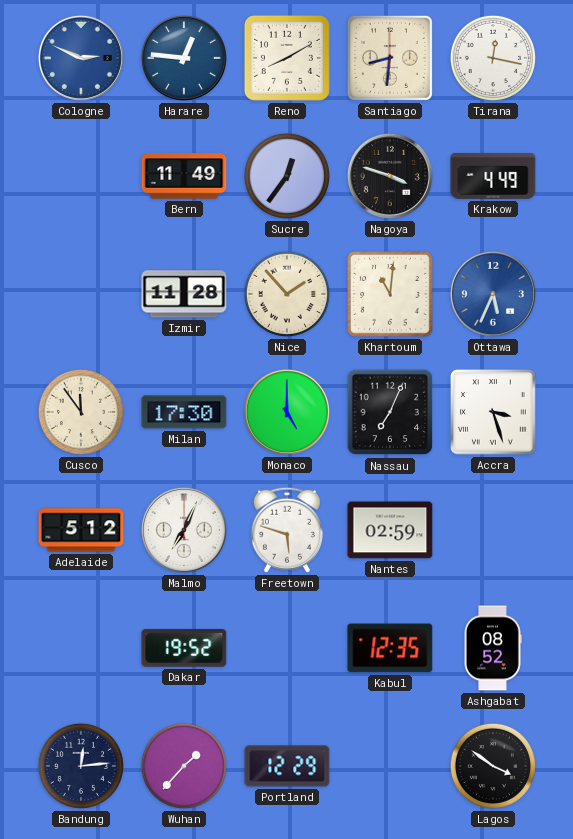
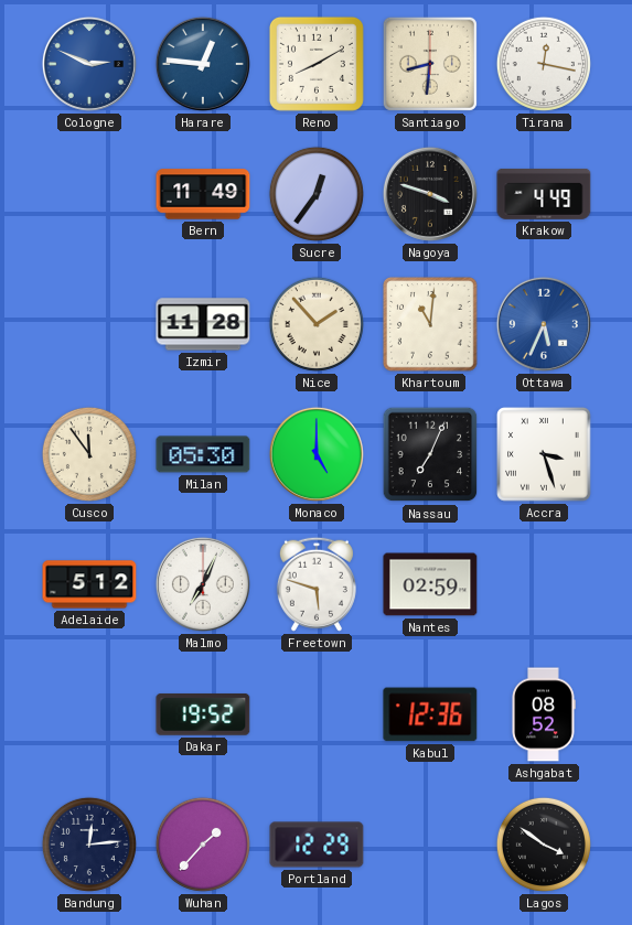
Milan: 17:30 -> 05:30
Kabul: 12:35 -> 12:36
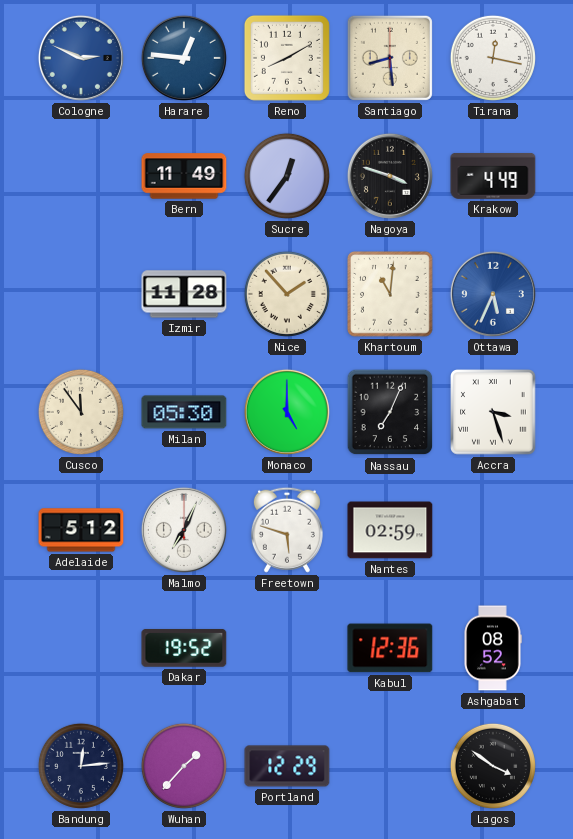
Santiago: 8:31 -> 8:29
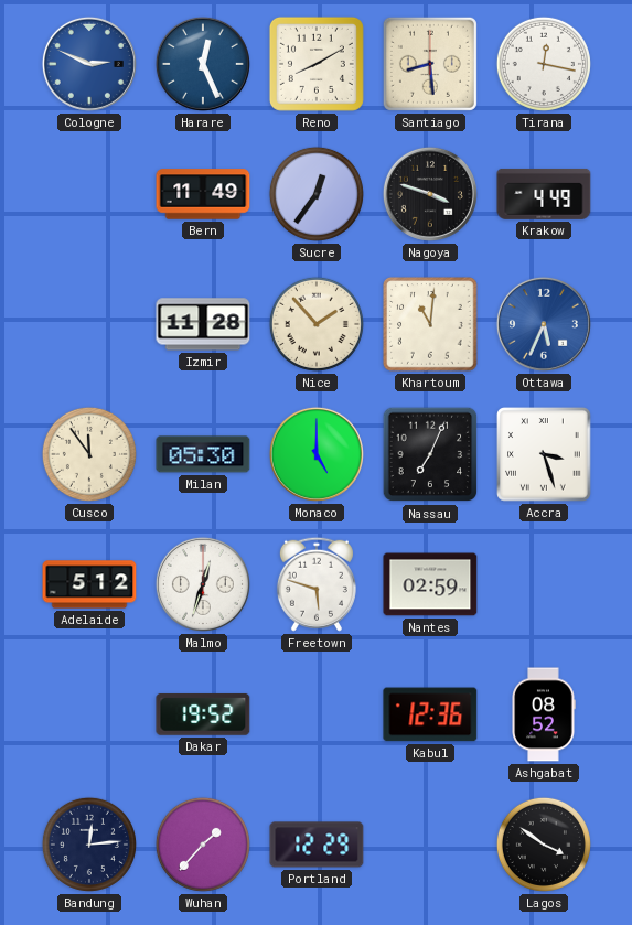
Harare: 12:46 -> 12:26
Malmo: 7:04 -> 12:33
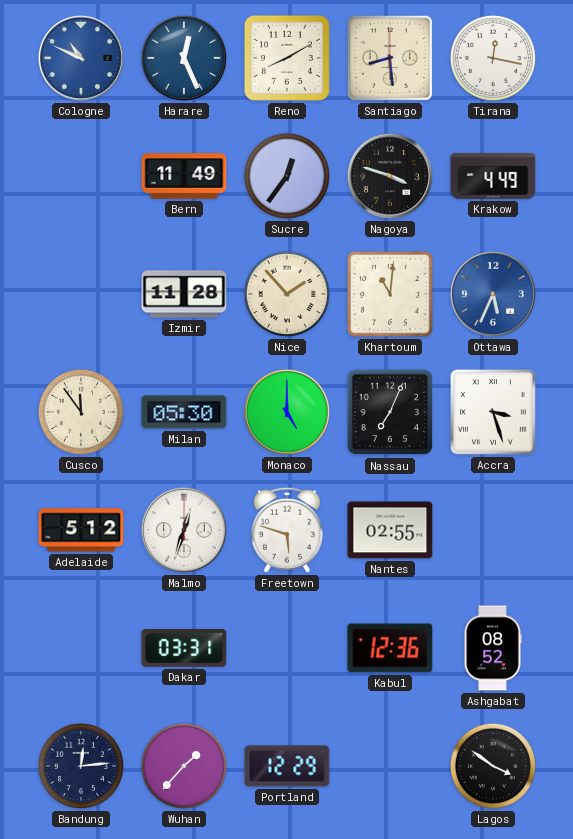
Cologne: 2:49 -> 10:49
Nantes: 02:59 -> 02:55
Dakar: 19:52 -> 03:31
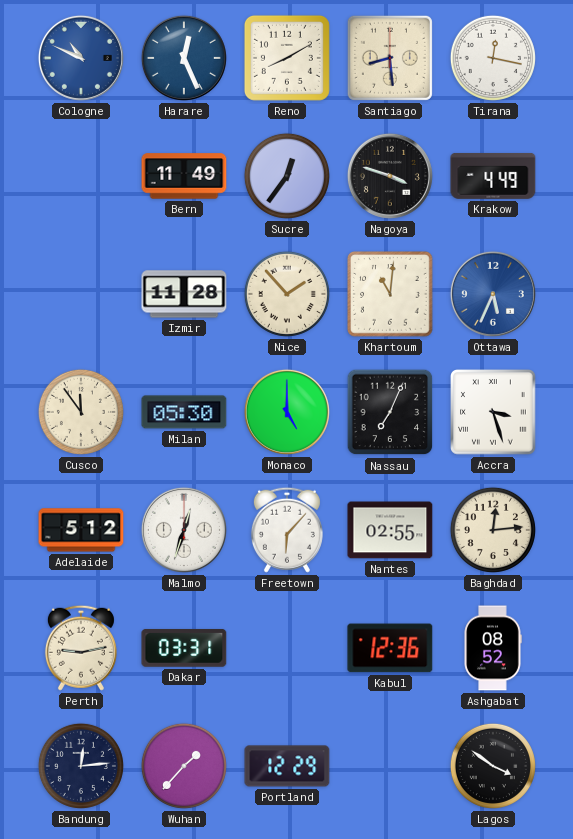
Freetown: 5:48 -> 6:07
Baghdad: none -> 12:14
Perth: none -> 9:13
